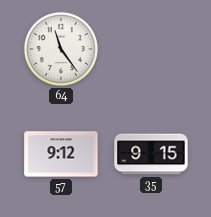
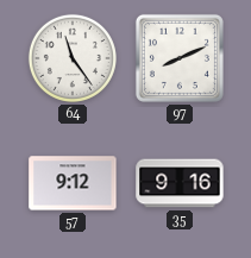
97: none -> 8:11
35: 9:15 -> 9:16
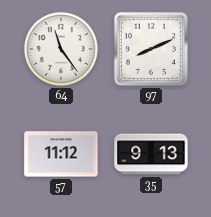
57: 9:12 -> 11:12
35: 9:16 -> 9:13
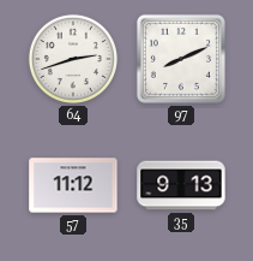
64: 11:24 -> 2:42
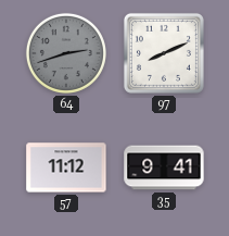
64 dial: white -> grey
35: 9:13 -> 9:41
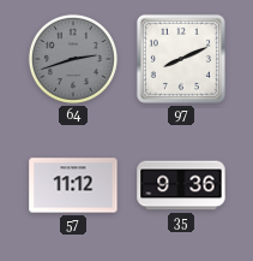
35: 9:41 -> 9:36
